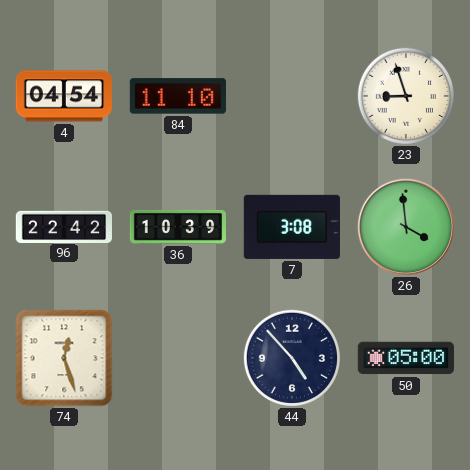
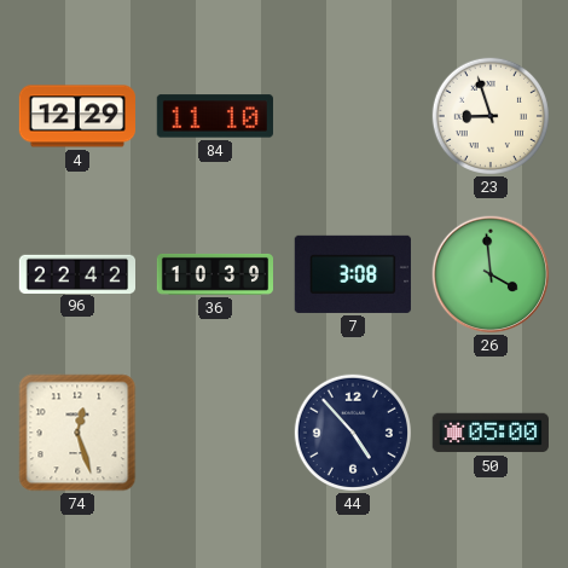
4: 04:54 -> 12:29
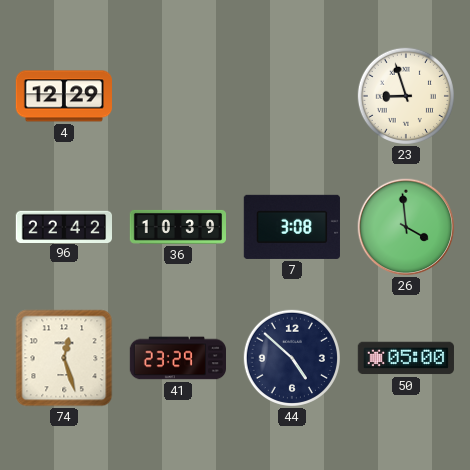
84: 11:10 -> none
41: none -> 23:29
44: 4:53 -> 4:52
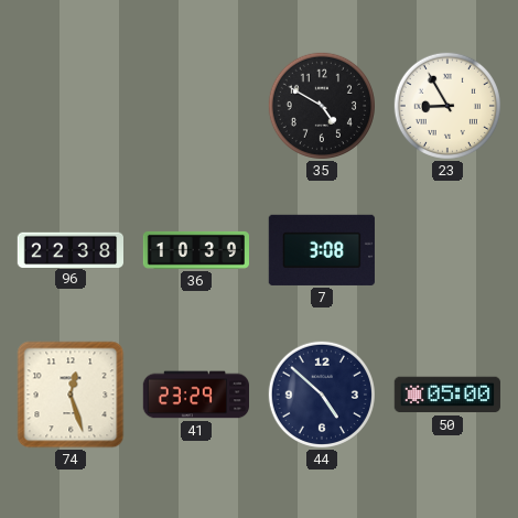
4: 12:29 -> none
35: none -> 4:50
23: 8:57 -> 8:55
96: 22:42 -> 22:38
26: 3:59 -> none
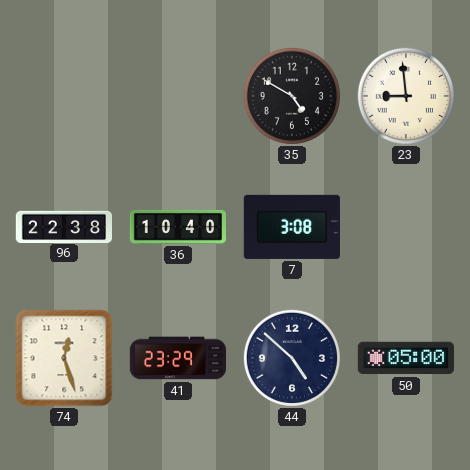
23: 8:55 -> 8:59
36: 10:39 -> 10:40
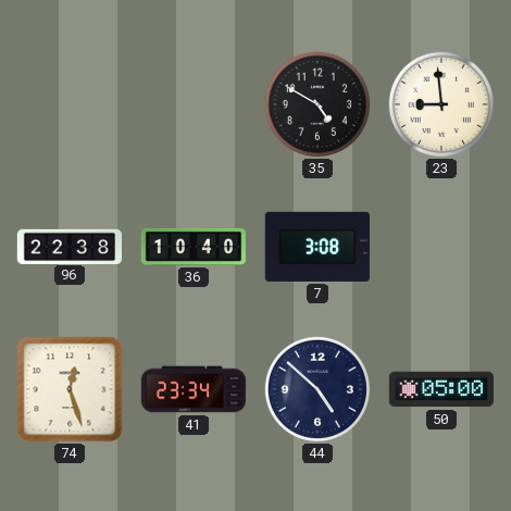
41: 23:29 -> 23:34
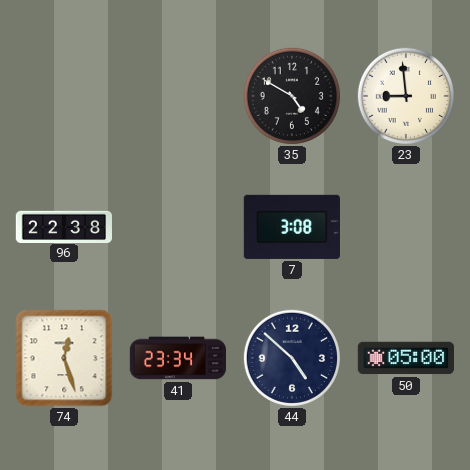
36: 10:40 -> none
